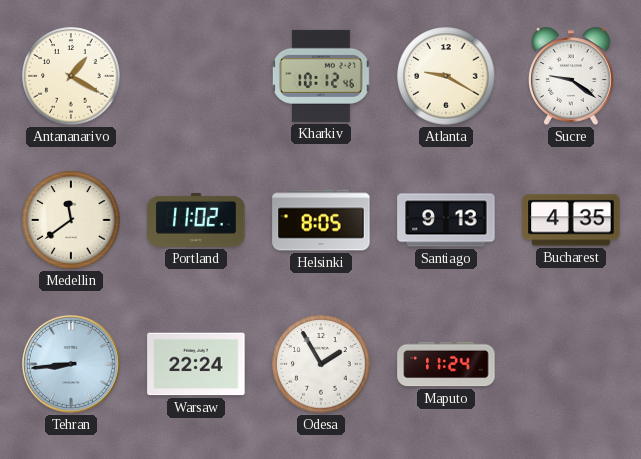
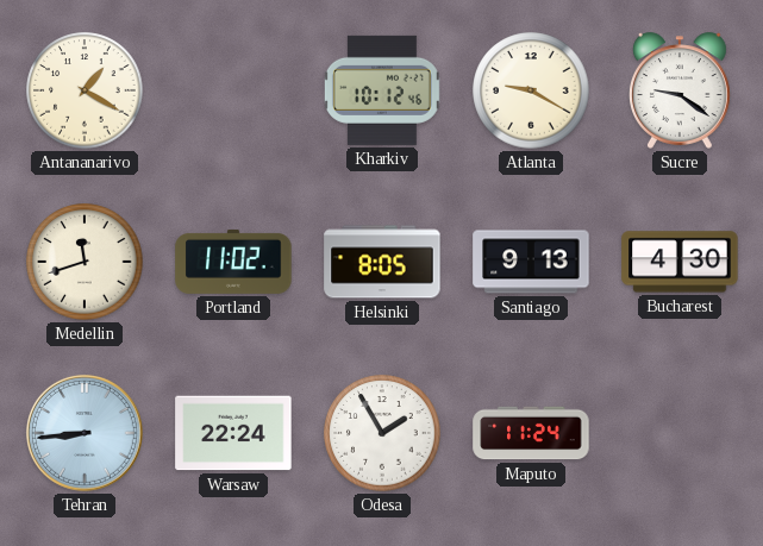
Medellin: 11:39 -> 11:42
Bucharest: 4:35 -> 4:30
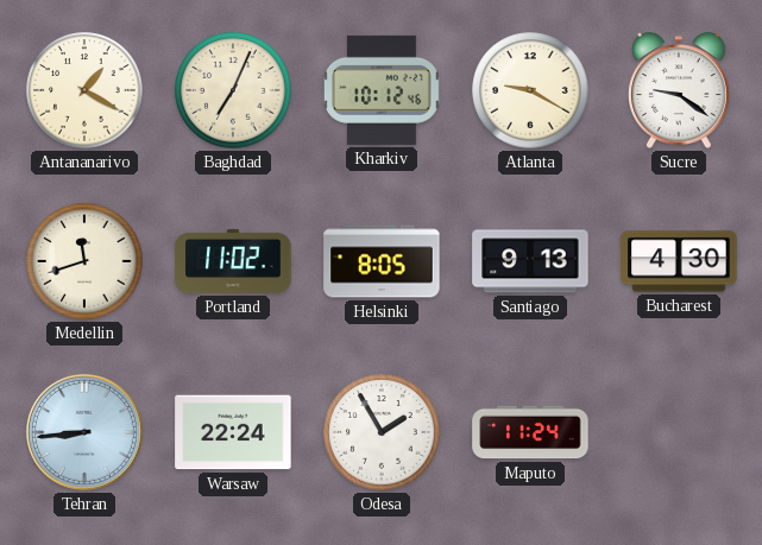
Baghdad: none -> 7:04
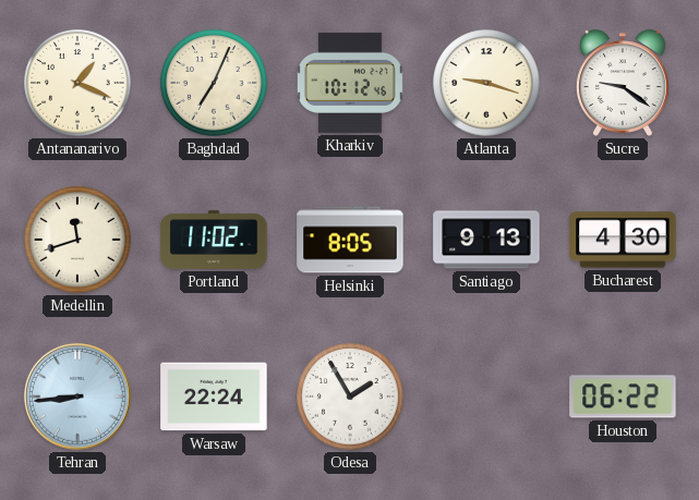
Antananarivo: 1:20 -> 1:19
Atlanta: 9:20 -> 9:18
Maputo: 11:24 -> none
Houston: none -> 06:22
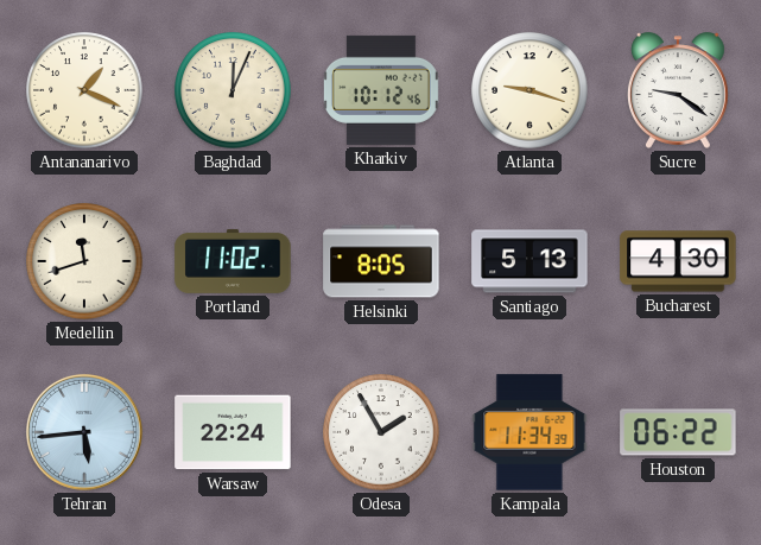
Baghdad: 7:04 -> 12:04
Santiago: 9:13 -> 5:13
Tehran: 8:44 -> 5:44
Kampala: none -> 11:34
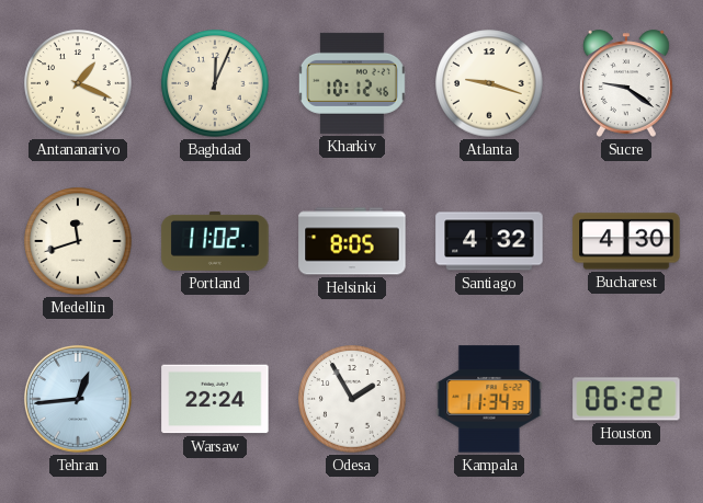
Santiago: 5:13 -> 4:32
Tehran: 5:44 -> 12:44
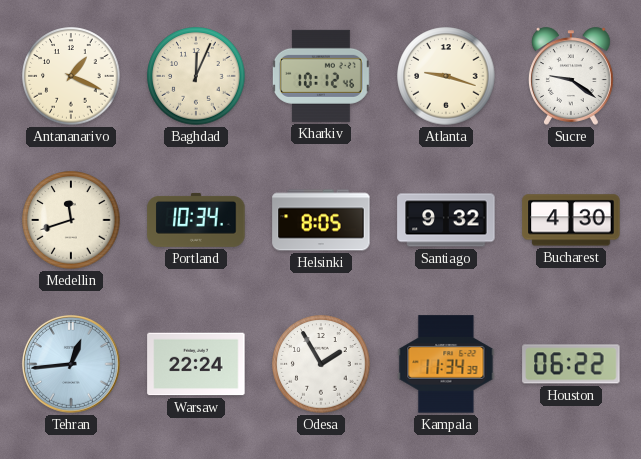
Portland: 11:02 -> 10:34
Santiago: 4:32 -> 9:32
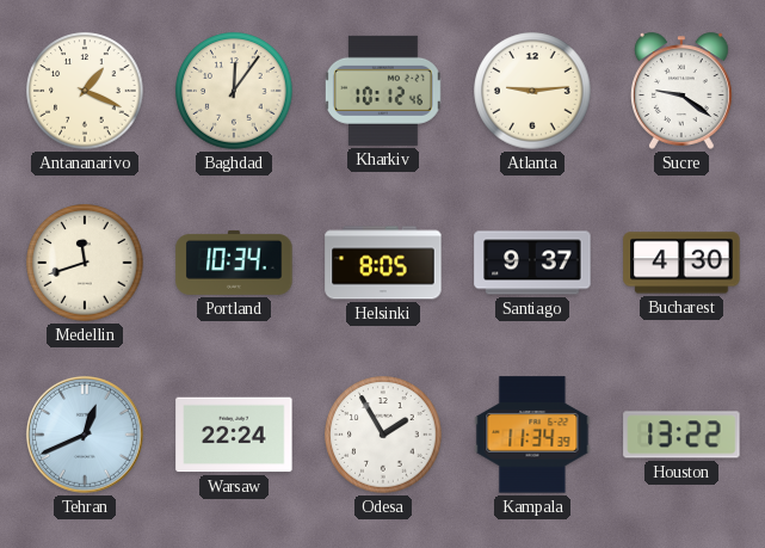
Baghdad: 12:04 -> 12:06
Atlanta: 9:18 -> 9:14
Santiago: 9:32 -> 9:37
Tehran: 12:44 -> 12:41
Houston: 06:22 -> 13:22
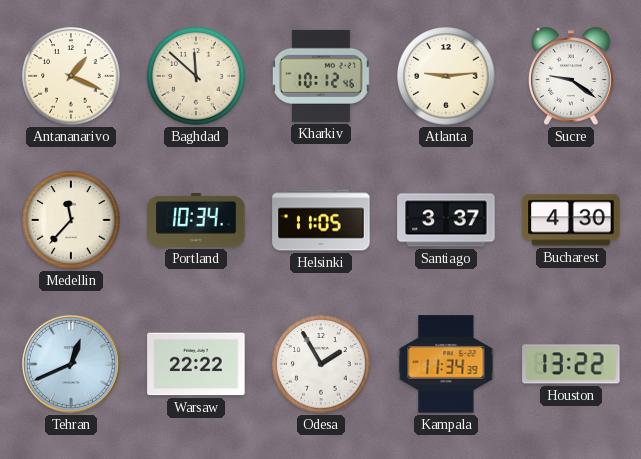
Baghdad: 12:06 -> 11:52
Medellin: 11:42 -> 11:37
Helsinki: 8:05 -> 11:05
Santiago: 9:37 -> 3:37
Warsaw: 22:24 -> 22:22
